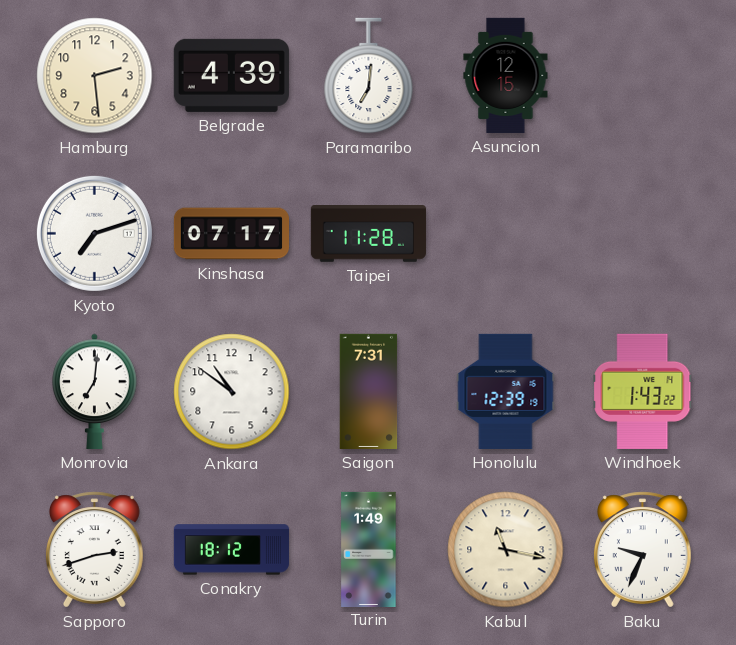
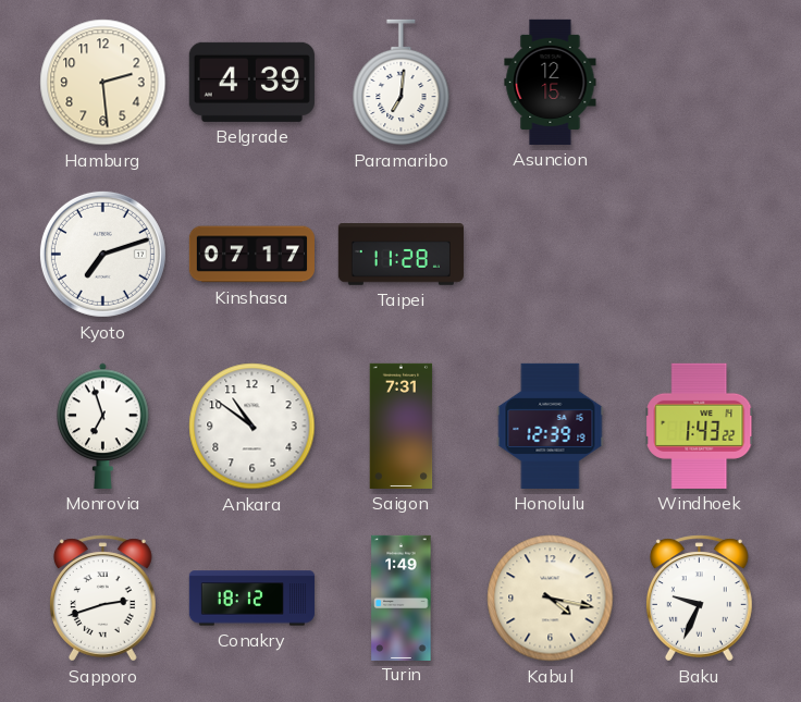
Monrovia: 7:01 -> 6:57
Kabul: 11:17 -> 4:17
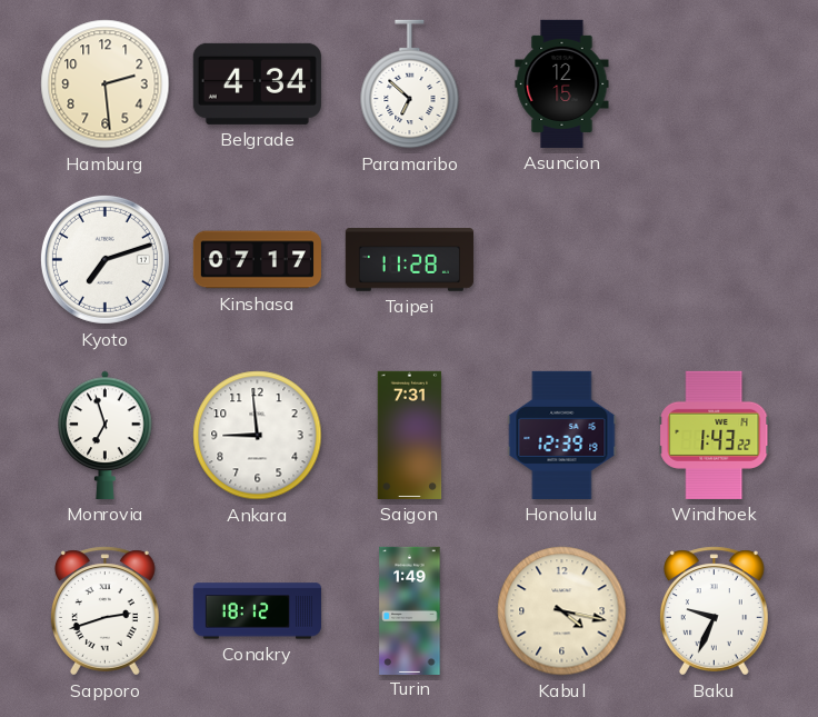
Belgrade: 4:39 -> 4:34
Paramaribo: 7:01 -> 6:52
Ankara: 10:51 -> 8:59
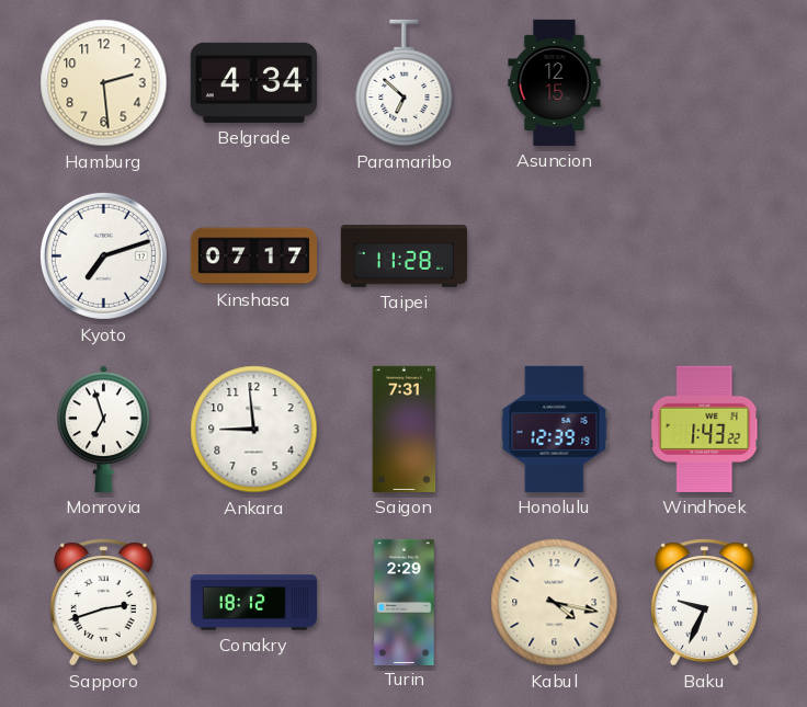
Turin: 1:49 -> 2:29
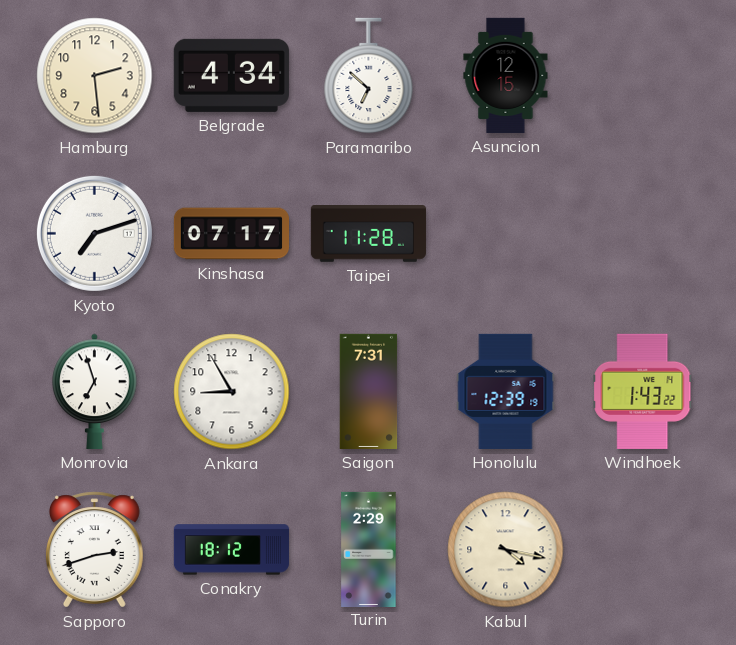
Ankara: 8:59 -> 8:55
Baku: 9:34 -> none
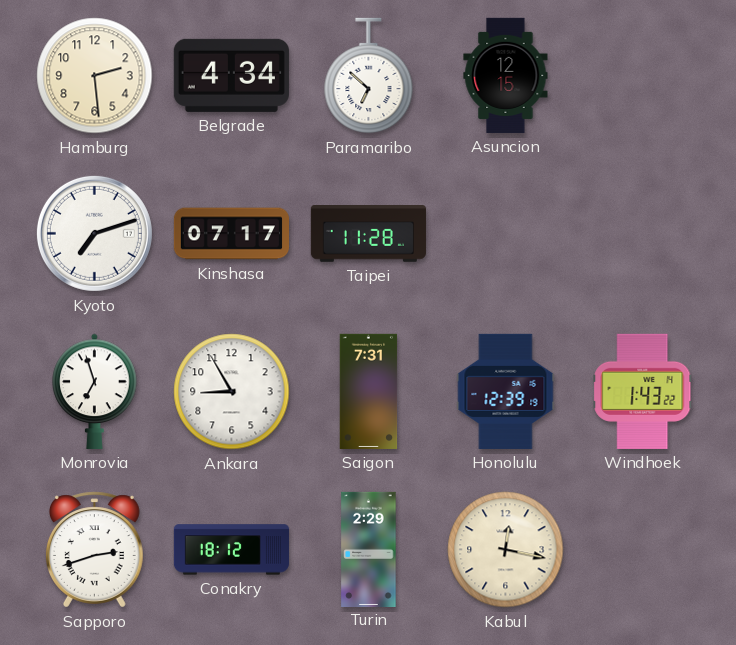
Kabul: 4:17 -> 12:17
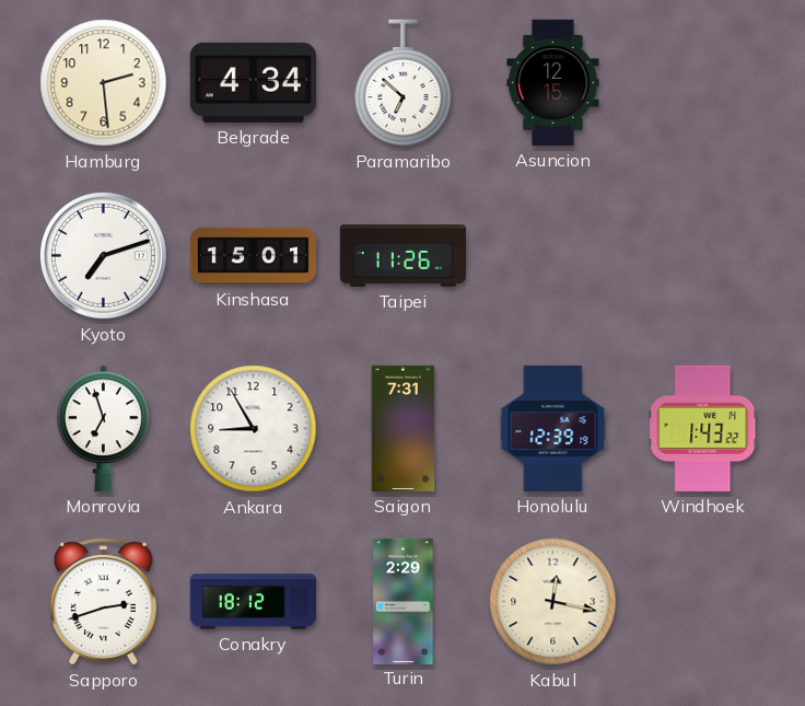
Kinshasa: 07:17 -> 15:01
Taipei: 11:28 -> 11:26
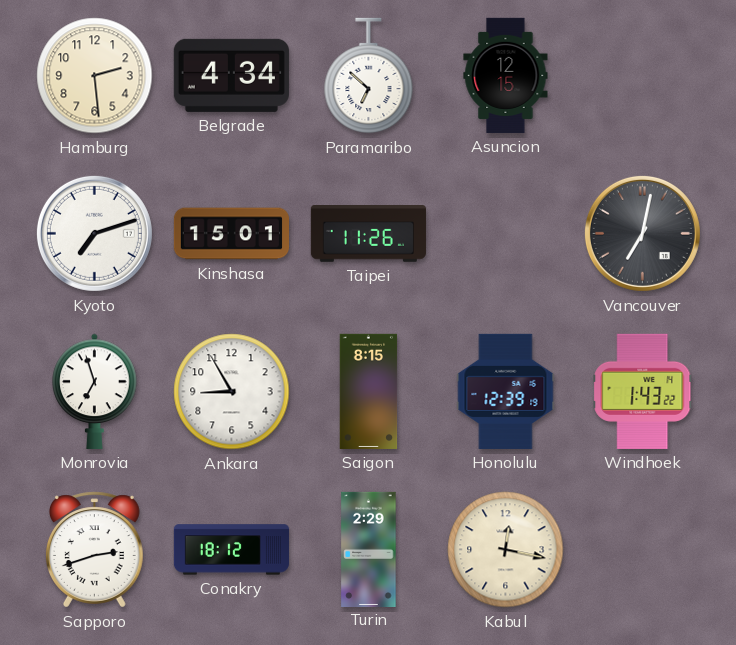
Vancouver: none -> 7:02
Saigon: 7:31 -> 8:15
